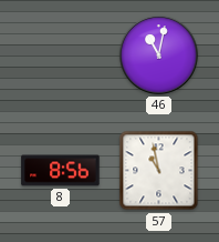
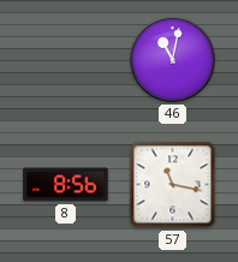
57: 10:58 -> 11:17
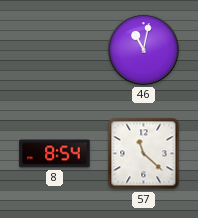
8: 8:56 -> 8:54
57: 11:17 -> 11:22
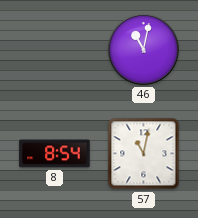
57: 11:22 -> 11:02
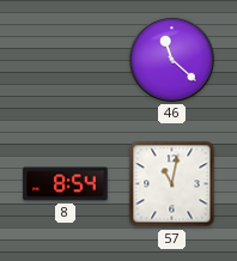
46: 11:02 -> 11:22
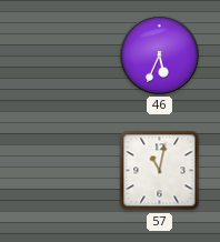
46: 11:22 -> 5:34
8: 8:54 -> none
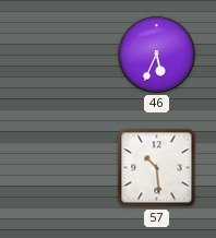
57: 11:02 -> 10:29
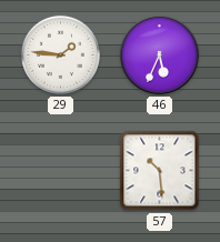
29: none -> 1:46
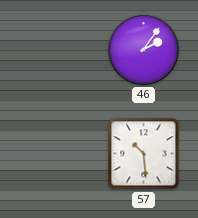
29: 1:46 -> none
46: 5:34 -> 2:06
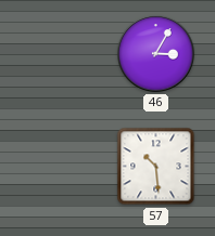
46: 2:06 -> 3:05
